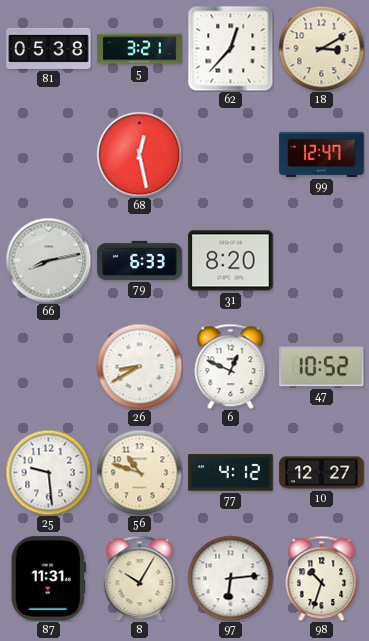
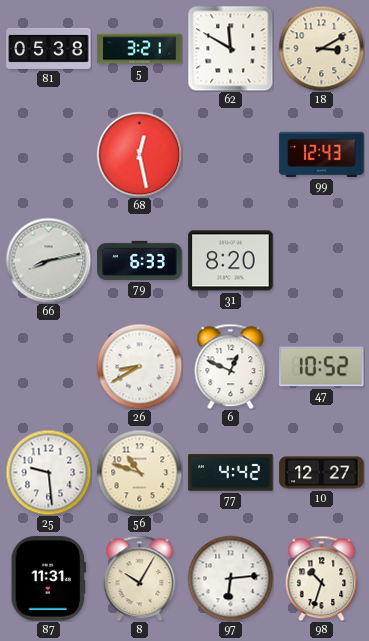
62: 12:37 -> 11:50
99: 12:47 -> 12:43
77: 4:12 -> 4:42
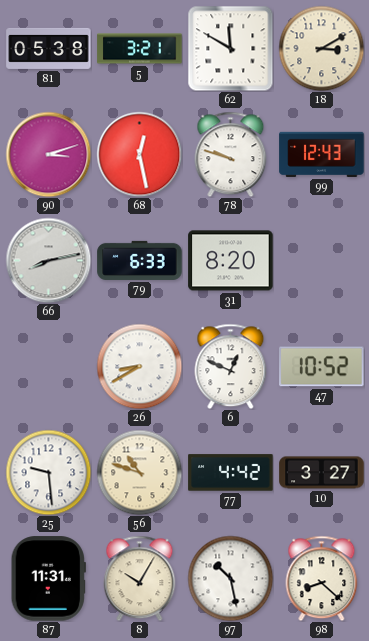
90: none -> 3:12
78: none -> 9:48
10: 12:27 -> 3:27
97: 6:14 -> 10:28
98: 10:33 -> 8:22
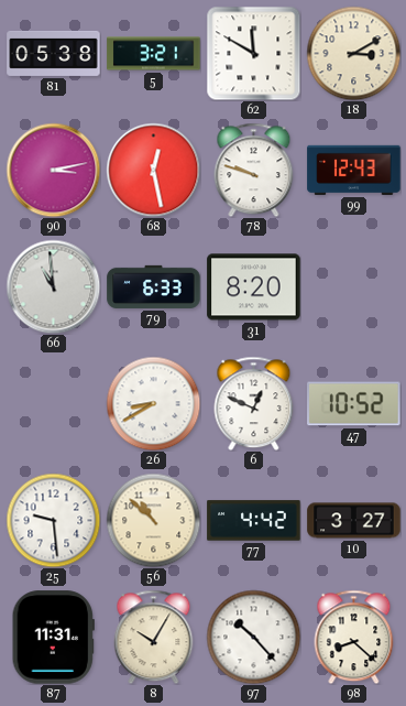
90: 3:12 -> 3:13
66: 8:13 -> 10:59
56: 10:48 -> 10:52
97: 10:28 -> 10:23
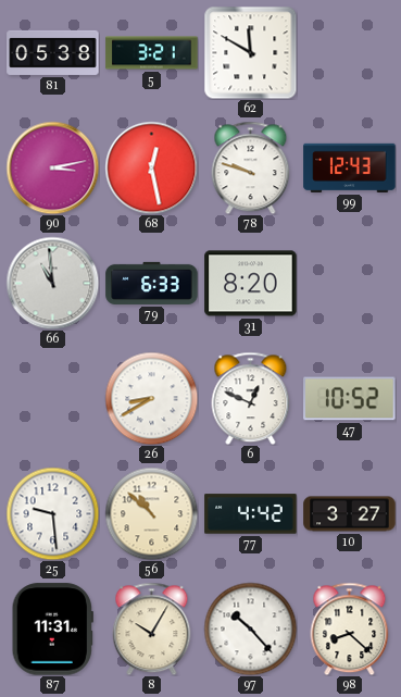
18: 3:10 -> none
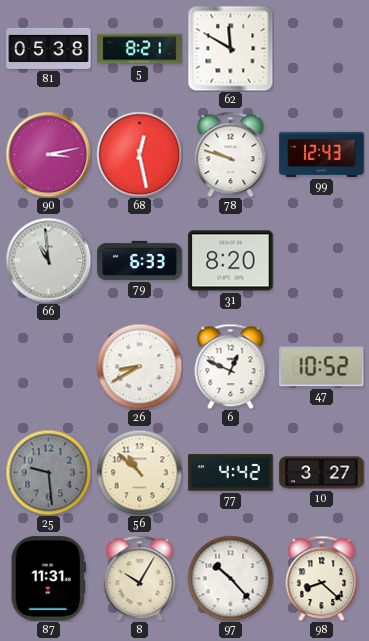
5: 3:21 -> 8:21
25 dial: white -> grey
